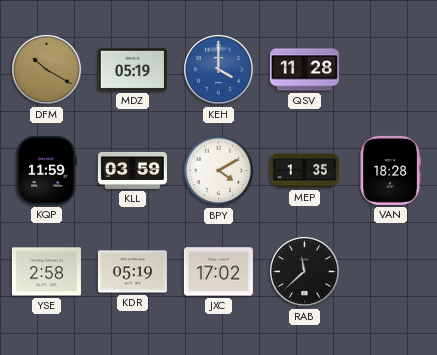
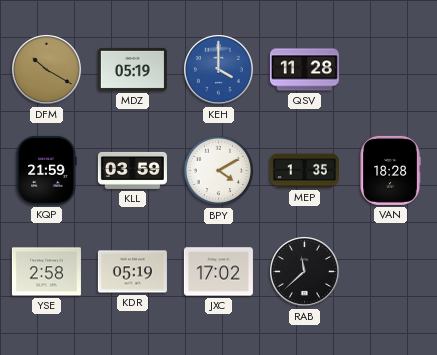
KQP: 11:59 -> 21:59
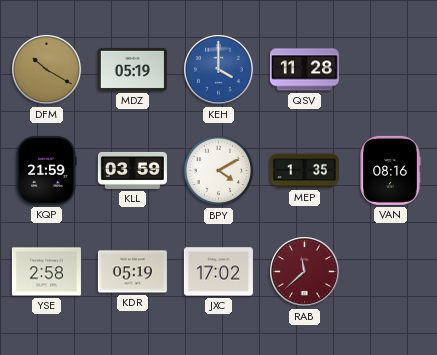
VAN: 18:28 -> 08:16
RAB dial: black -> burgundy
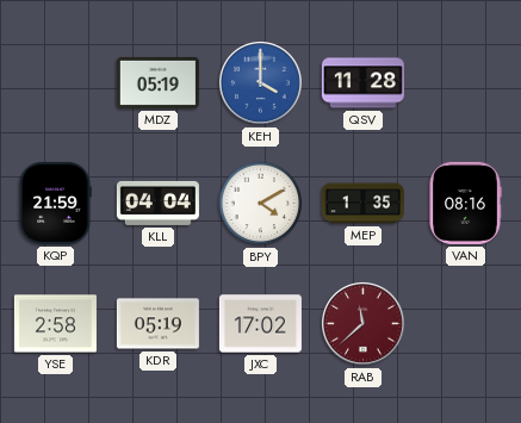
DFM: 10:20 -> none
KLL: 03:59 -> 04:04
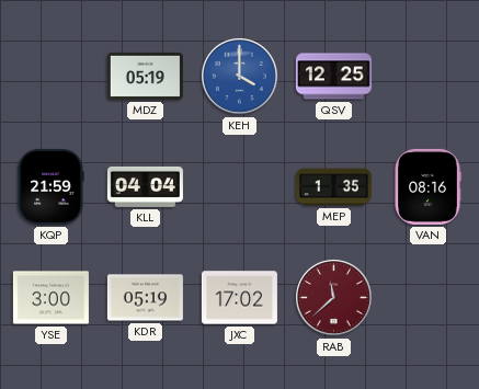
QSV: 11:28 -> 12:25
BPY: 4:10 -> none
YSE: 2:58 -> 3:00
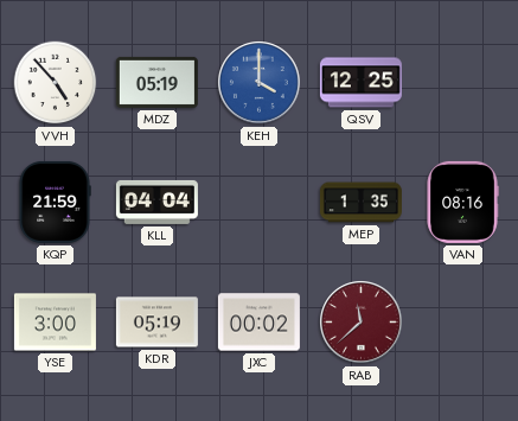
VVH: none -> 4:53
JXC: 17:02 -> 00:02
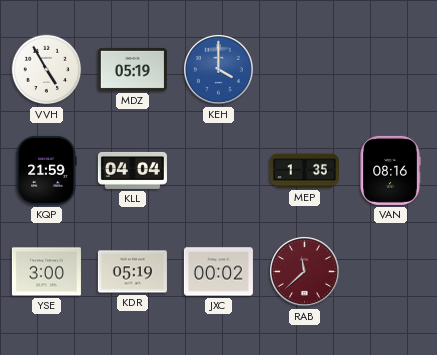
VVH: 4:53 -> 4:55
QSV: 12:25 -> none
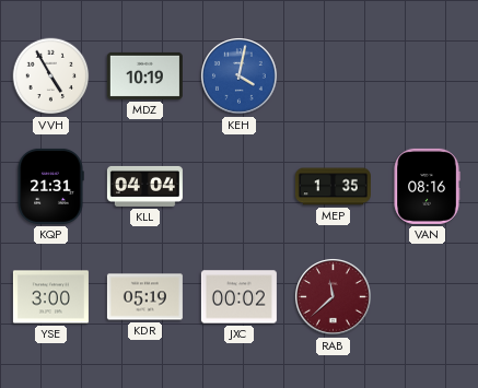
MDZ: 05:19 -> 10:19
KEH: 4:00 -> 4:02
KQP: 21:59 -> 21:31
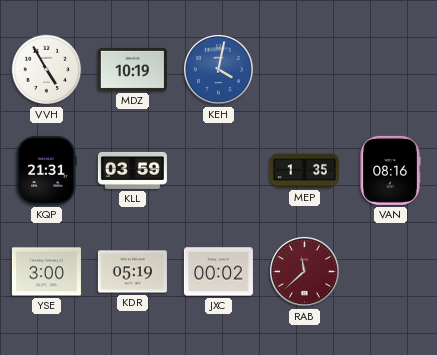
KLL: 04:04 -> 03:59
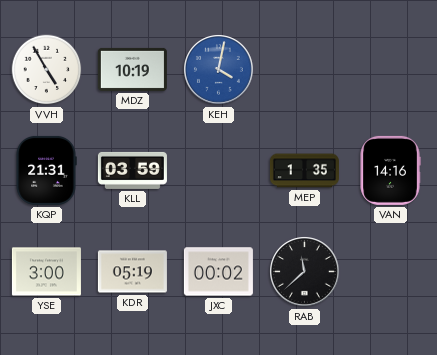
VAN: 08:16 -> 14:16
RAB dial: burgundy -> black
